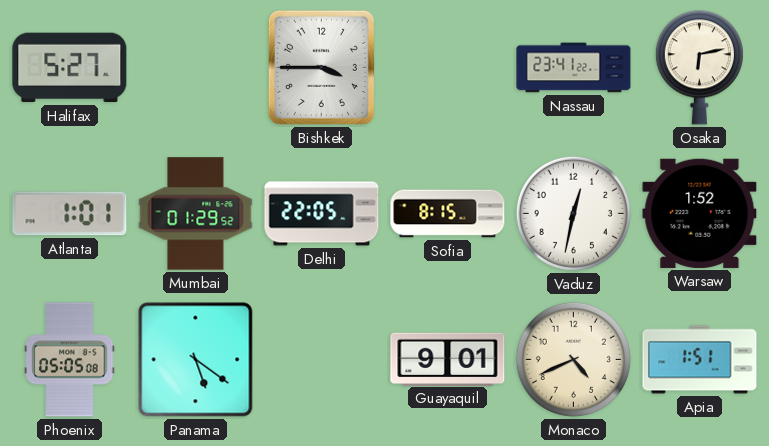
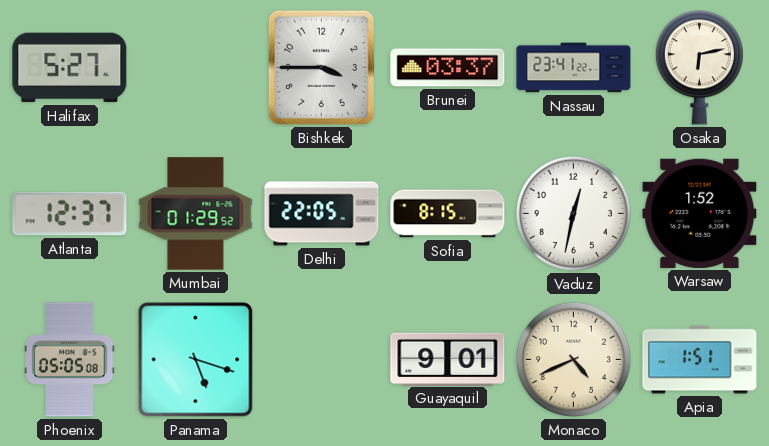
Brunei: none -> 03:37
Atlanta: 1:01 -> 12:37
Panama: 5:21 -> 5:18
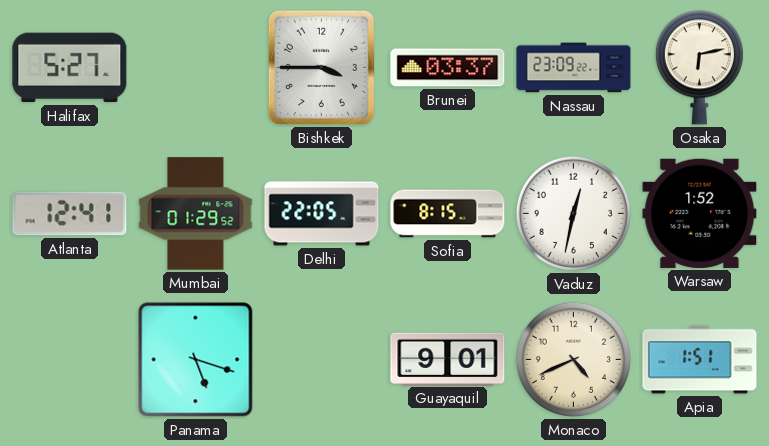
Nassau: 23:41 -> 23:09
Atlanta: 12:37 -> 12:41
Phoenix: 05:05 -> none
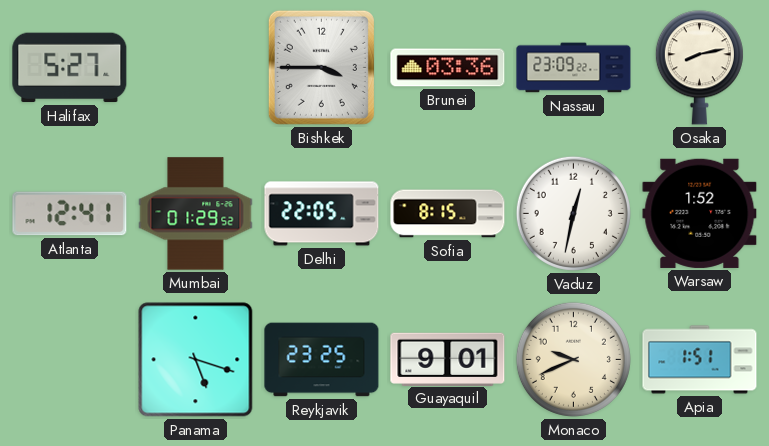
Brunei: 03:37 -> 03:36
Osaka: 6:13 -> 8:13
Reykjavik: none -> 23:25
Monaco: 4:41 -> 9:41
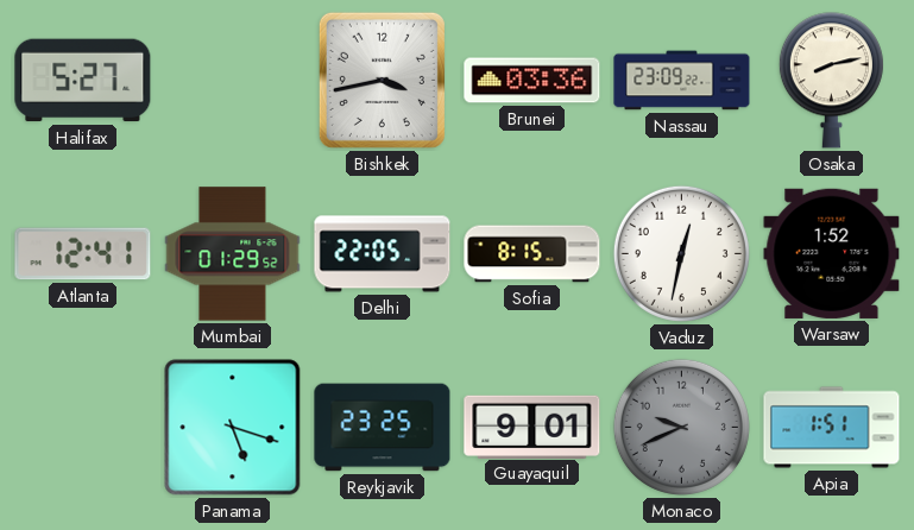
Bishkek: 3:45 -> 3:43
Monaco dial: cream -> grey
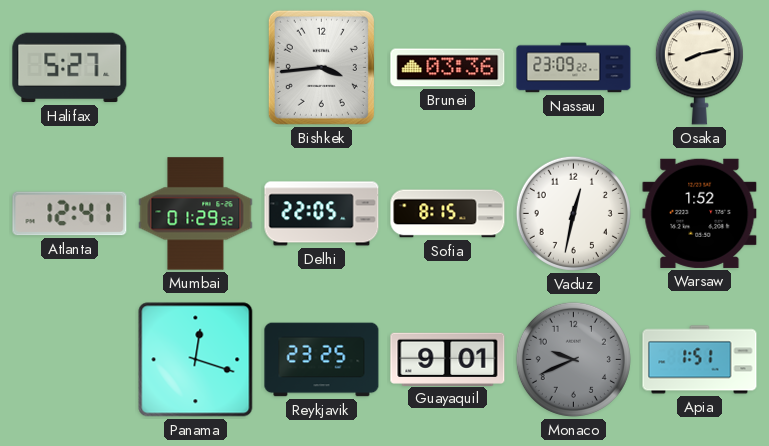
Bishkek: 3:43 -> 3:44
Panama: 5:18 -> 12:18
